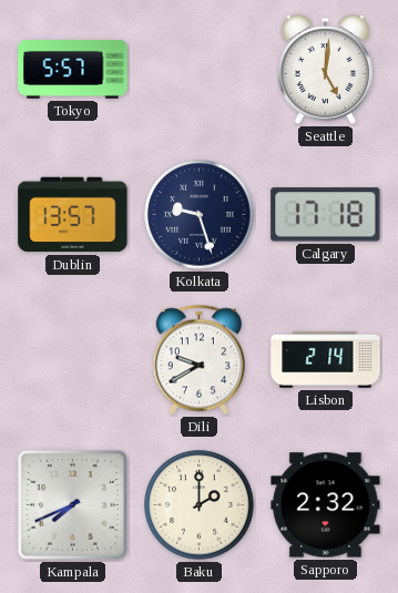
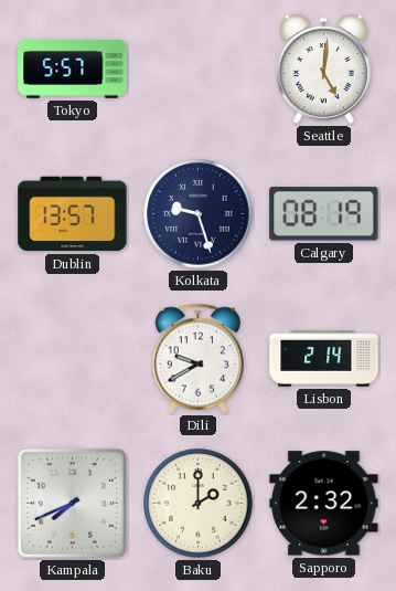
Calgary: 17:18 -> 08:19
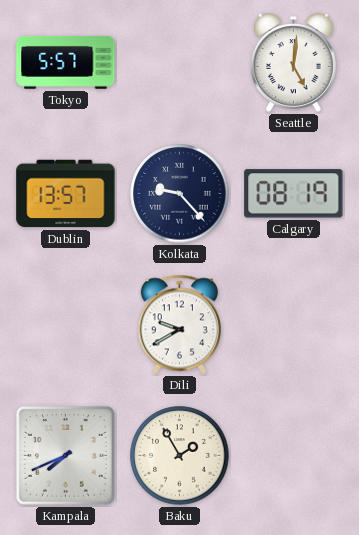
Kolkata: 9:27 -> 9:23
Lisbon: 2:14 -> none
Baku: 2:00 -> 1:55
Sapporo: 2:32 -> none
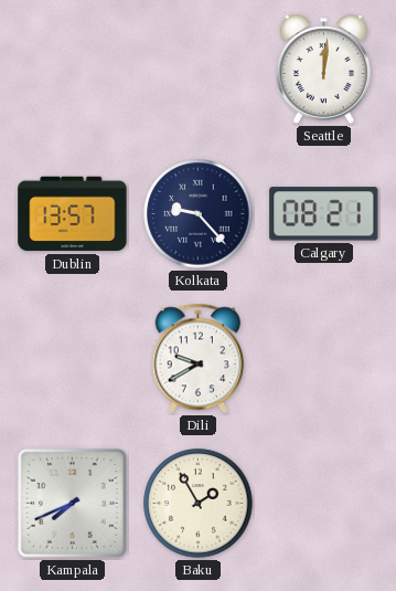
Tokyo: 5:57 -> none
Seattle: 5:01 -> 12:01
Calgary: 08:19 -> 08:21
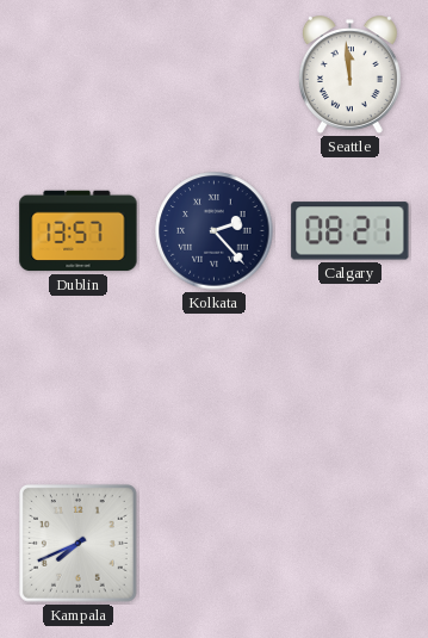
Seattle: 12:01 -> 11:59
Kolkata: 9:23 -> 2:23
Dili: 9:40 -> none
Baku: 1:55 -> none
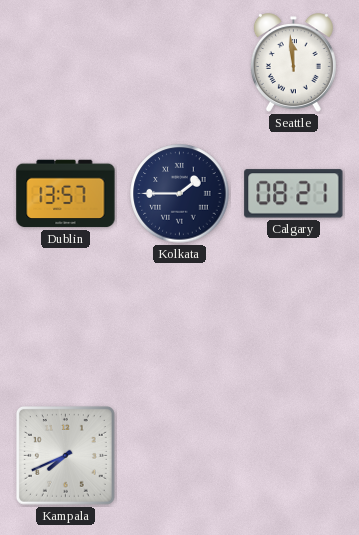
Kolkata: 2:23 -> 1:45
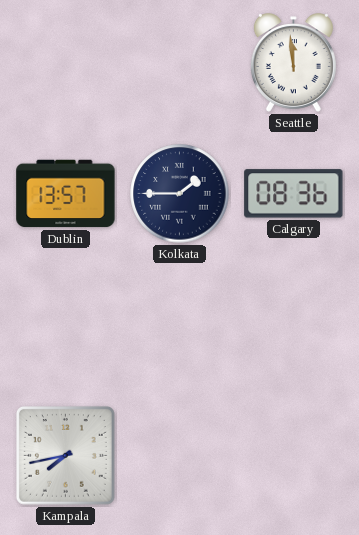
Calgary: 08:21 -> 08:36
Kampala: 7:41 -> 7:43
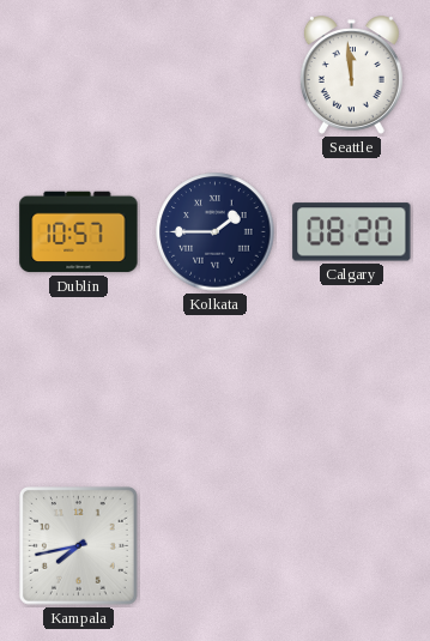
Dublin: 13:57 -> 10:57
Calgary: 08:36 -> 08:20
